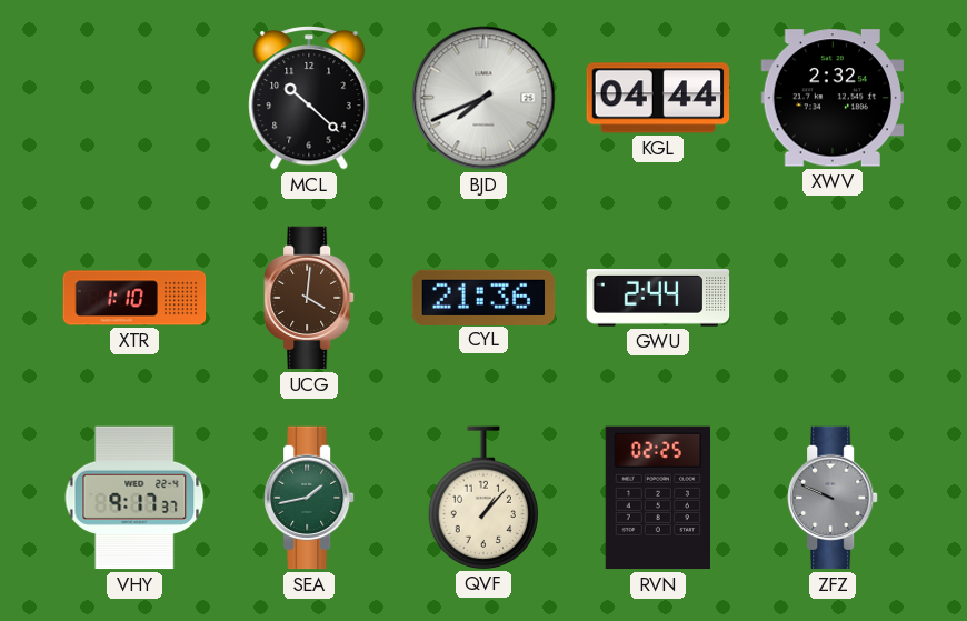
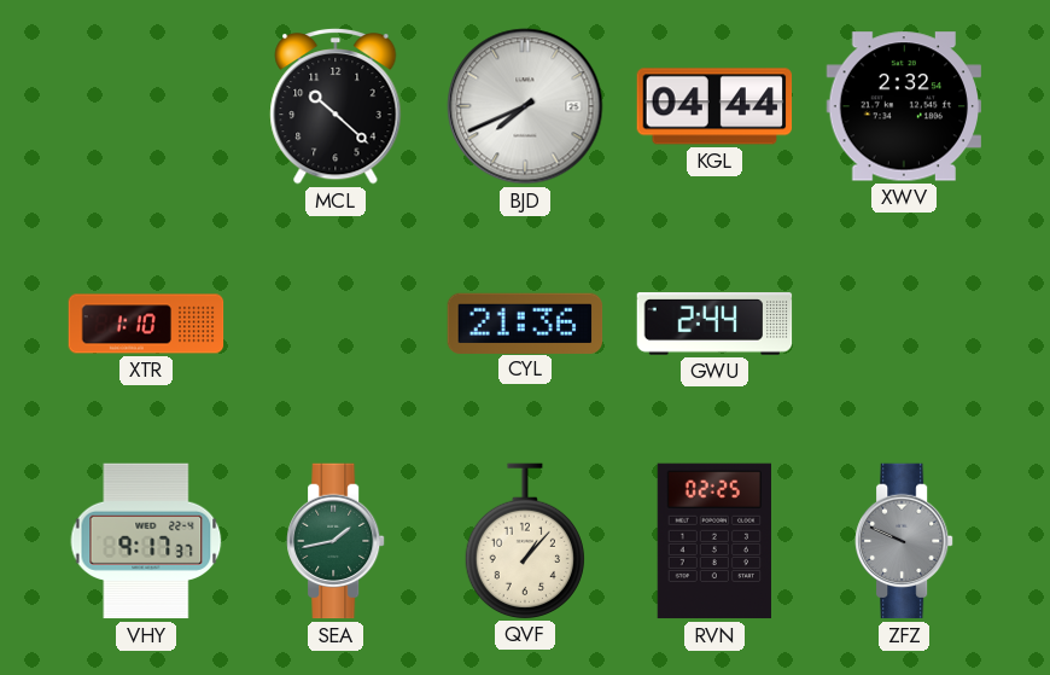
UCG: 4:01 -> none
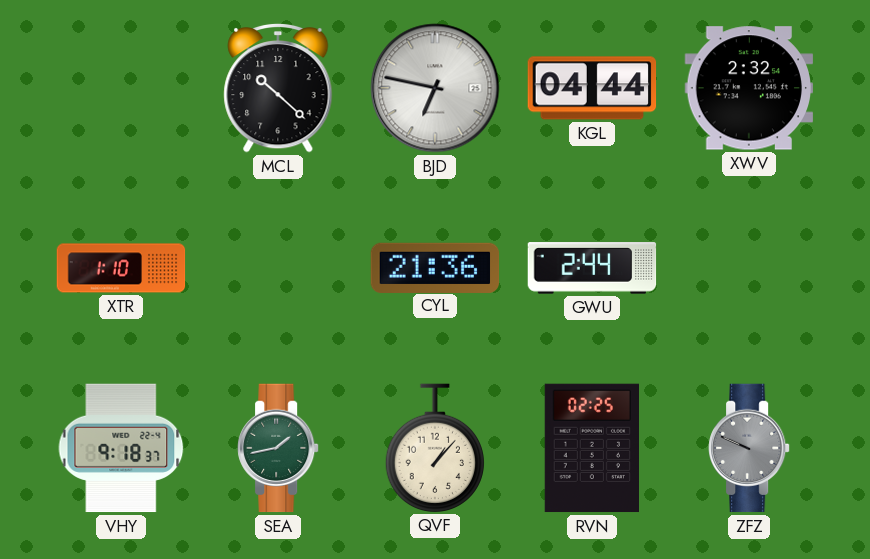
BJD: 7:41 -> 6:47
VHY: 9:17 -> 9:18
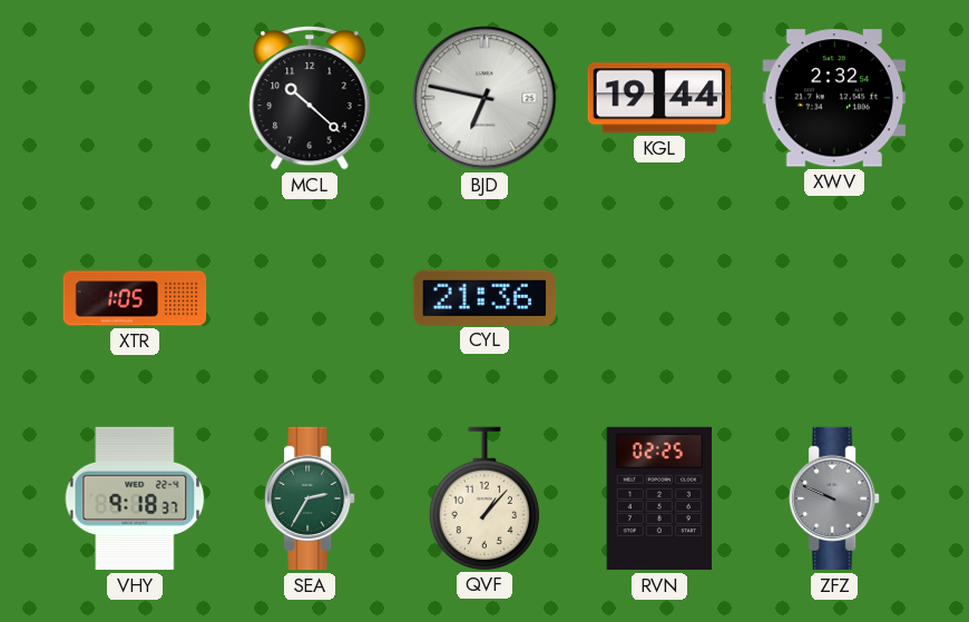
KGL: 04:44 -> 19:44
XTR: 1:10 -> 1:05
GWU: 2:44 -> none
SEA: 1:43 -> 2:35
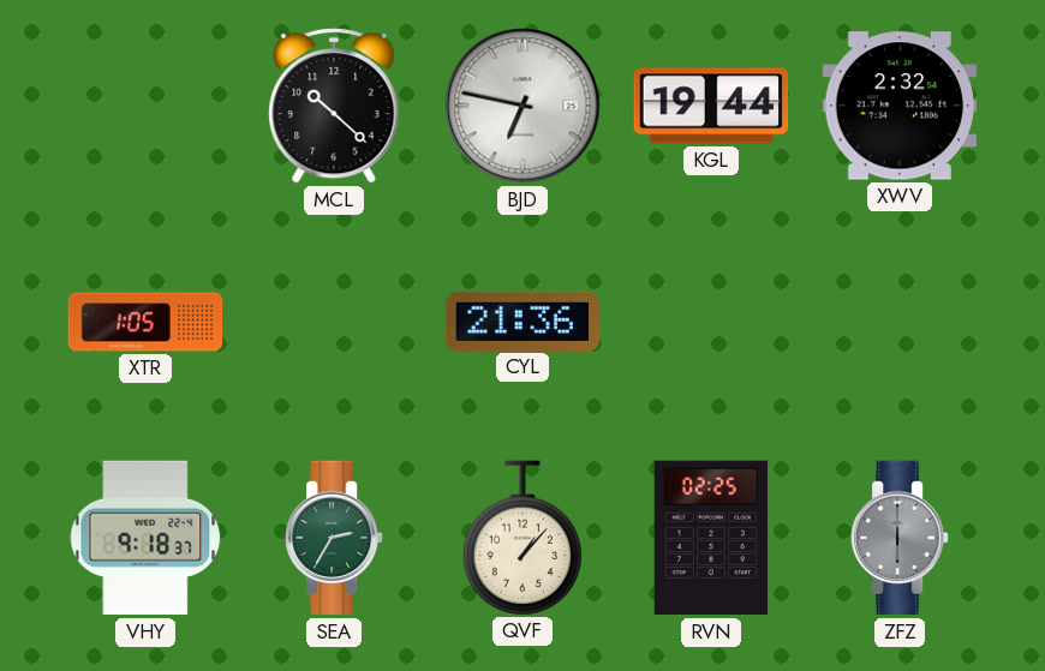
ZFZ: 9:49 -> 6:00
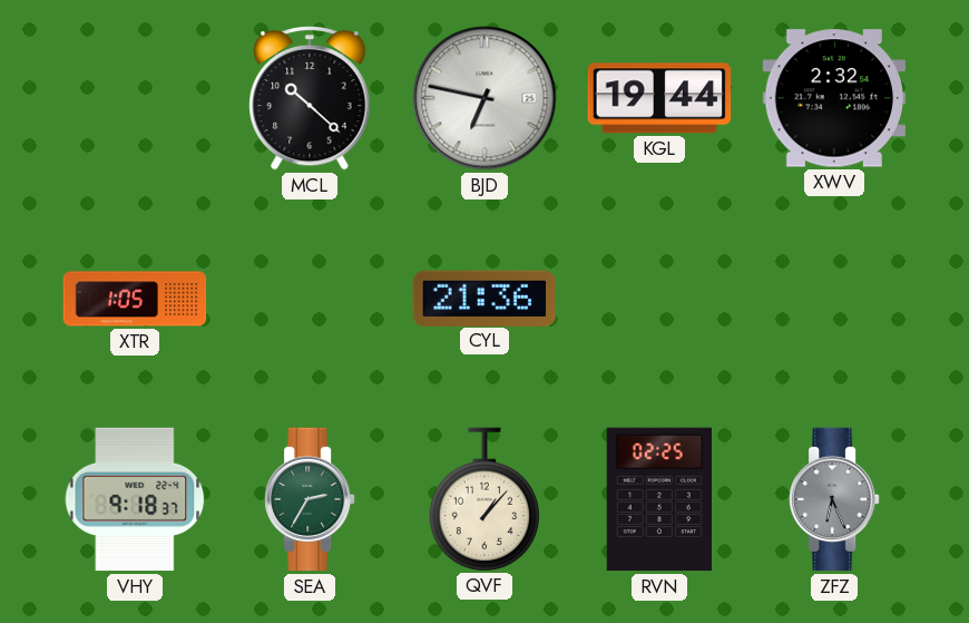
ZFZ: 6:00 -> 6:26
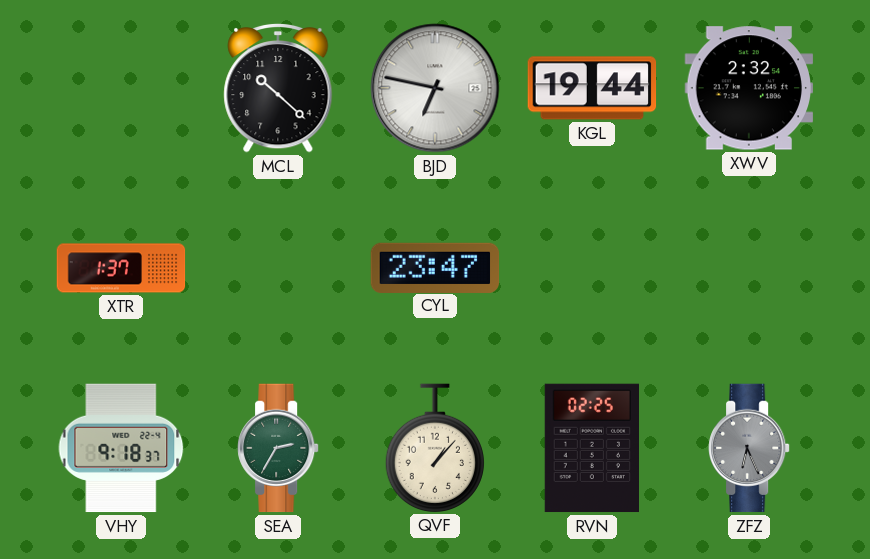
XTR: 1:05 -> 1:37
CYL: 21:36 -> 23:47
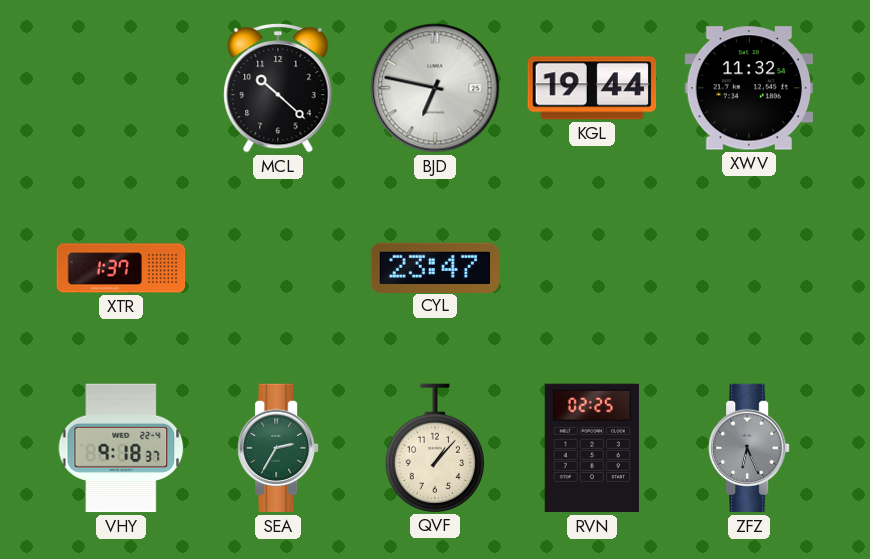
XWV: 2:32 -> 11:32
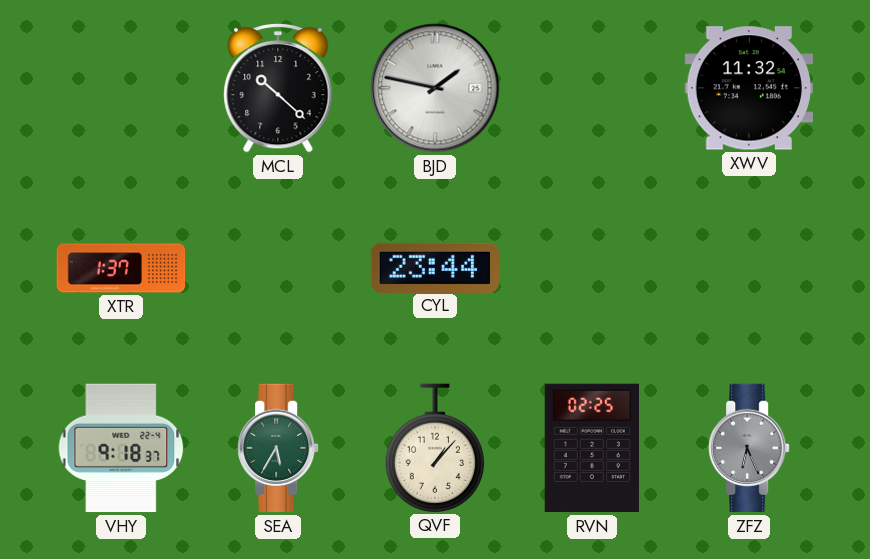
BJD: 6:47 -> 1:47
KGL: 19:44 -> none
CYL: 23:47 -> 23:44
SEA: 2:35 -> 5:35
